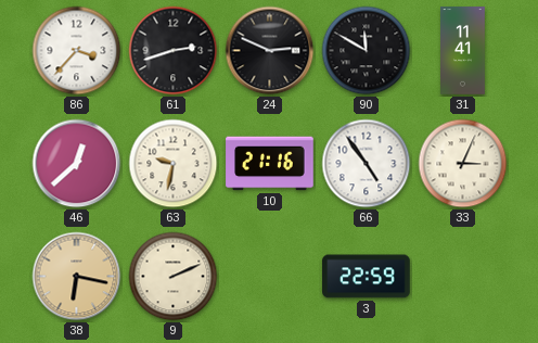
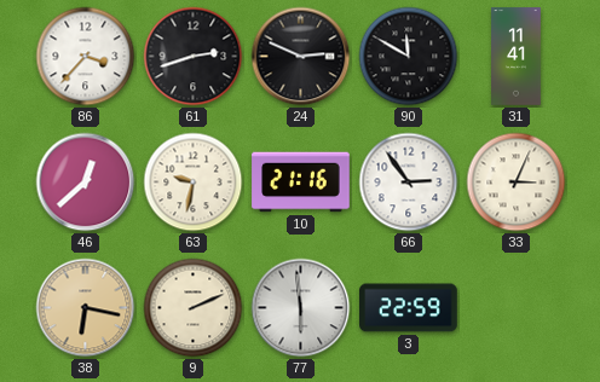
66: 4:54 -> 2:54
77: none -> 5:59
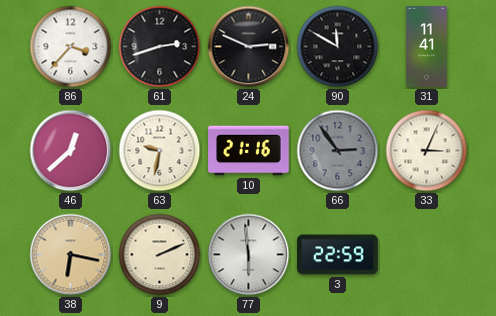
66 dial: white -> grey
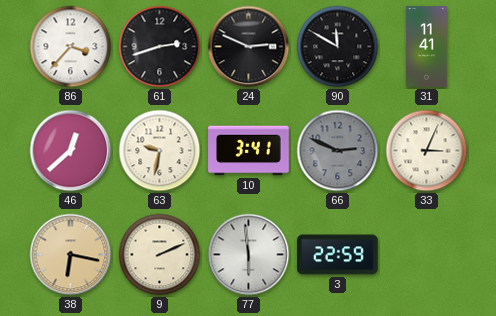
10: 21:16 -> 3:41
66: 2:54 -> 2:49
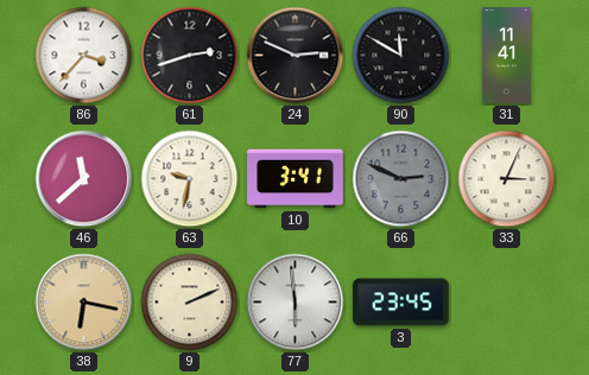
46: 12:38 -> 11:38
3: 22:59 -> 23:45
